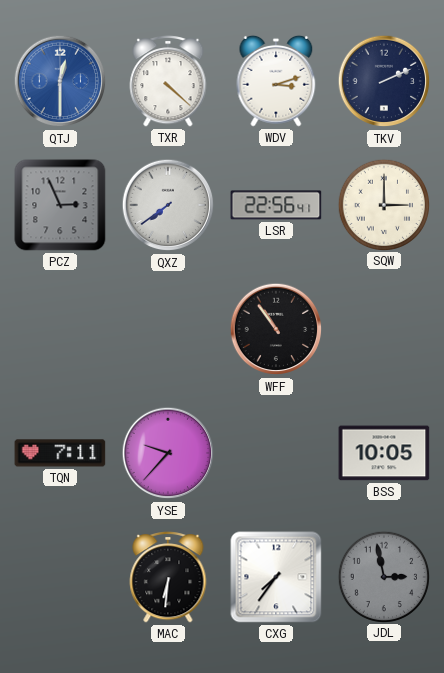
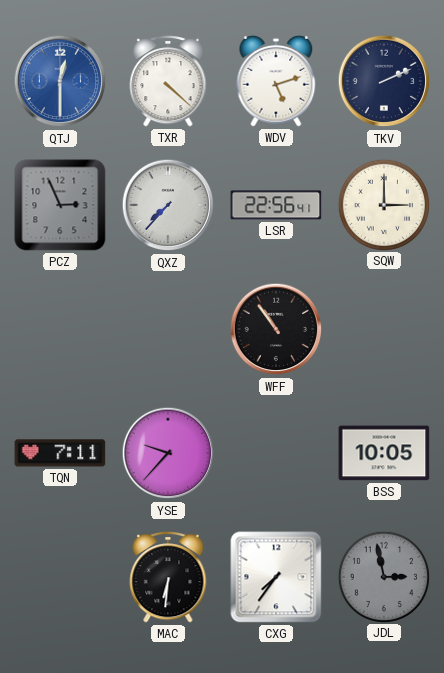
WDV: 3:12 -> 5:12
QXZ: 7:39 -> 7:37
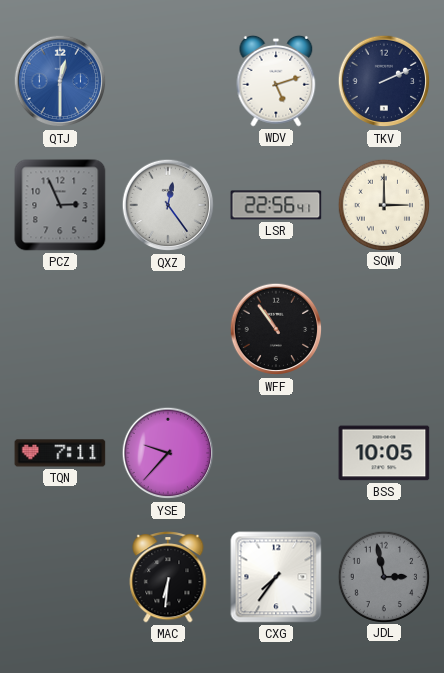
TXR: 4:22 -> none
QXZ: 7:37 -> 12:24
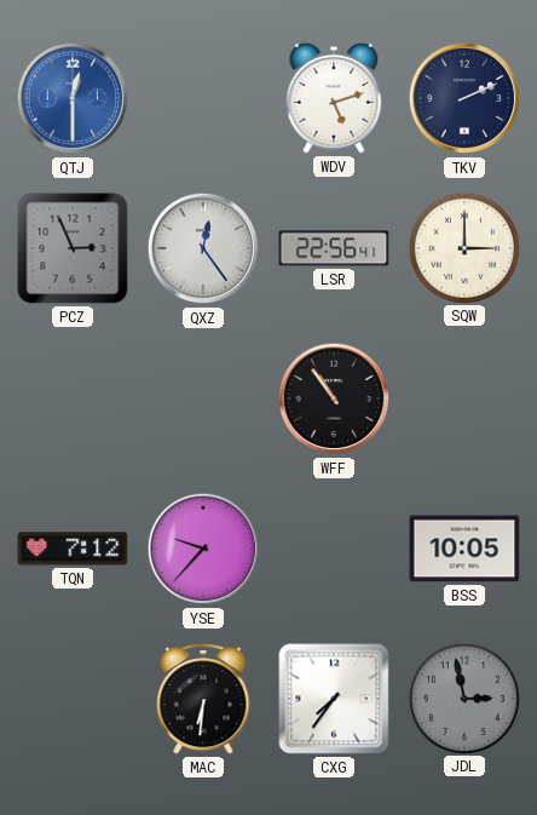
TQN: 7:11 -> 7:12
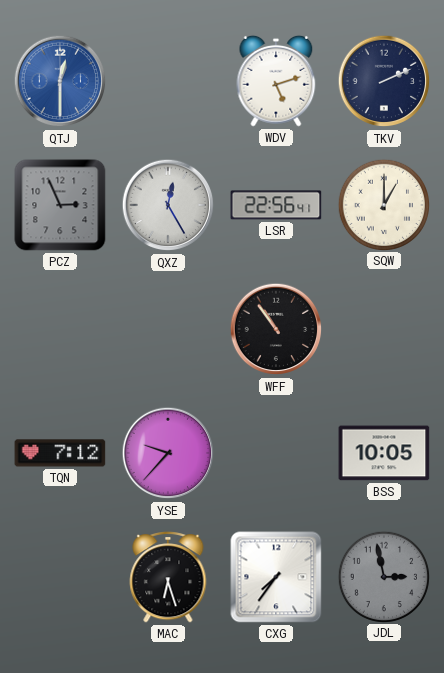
QXZ: 12:24 -> 12:25
SQW: 3:00 -> 1:00
MAC: 6:31 -> 6:27
